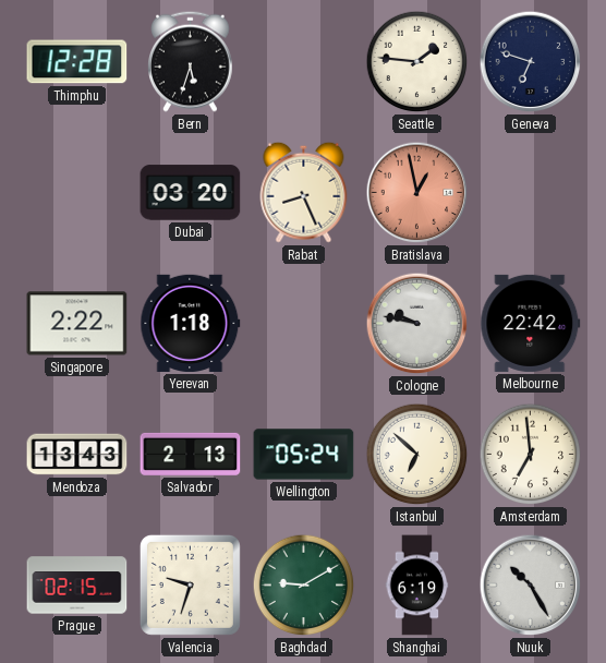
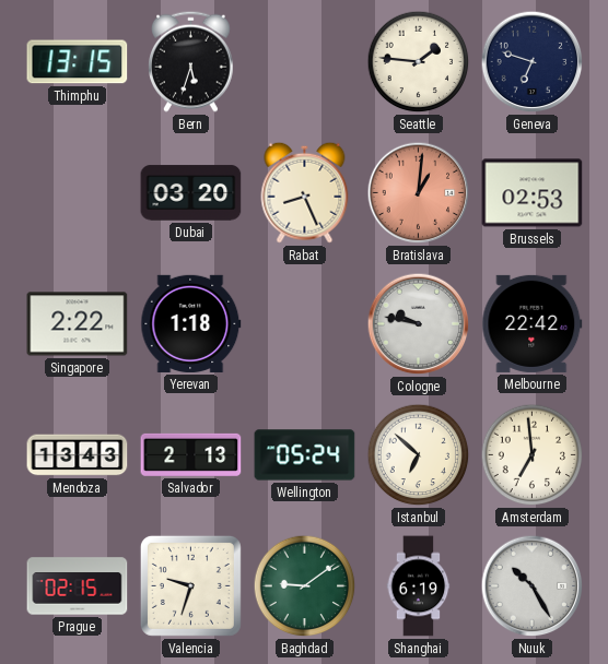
Thimphu: 12:28 -> 13:15
Bratislava: 12:58 -> 1:01
Brussels: none -> 02:53
Baghdad: 9:10 -> 9:09
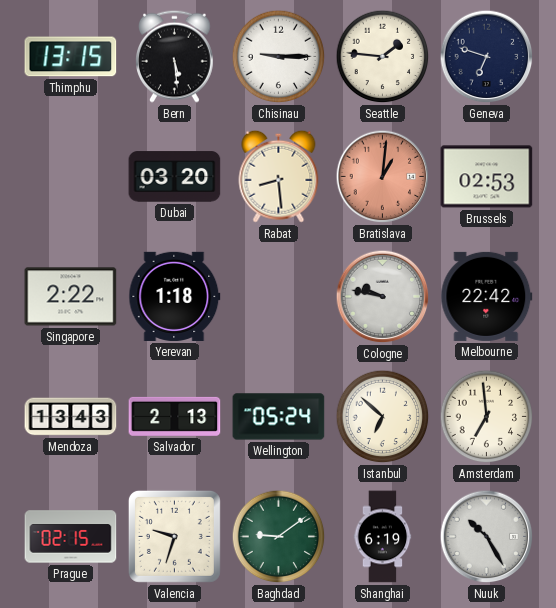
Bern: 5:33 -> 5:29
Chisinau: none -> 9:15
Rabat: 8:26 -> 8:29
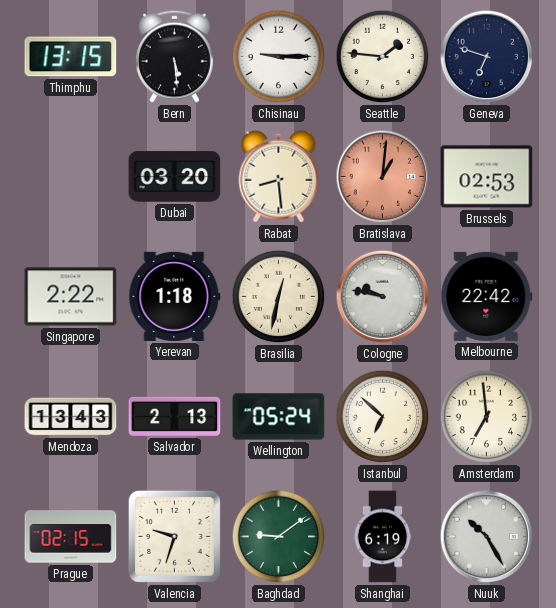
Brasilia: none -> 12:32
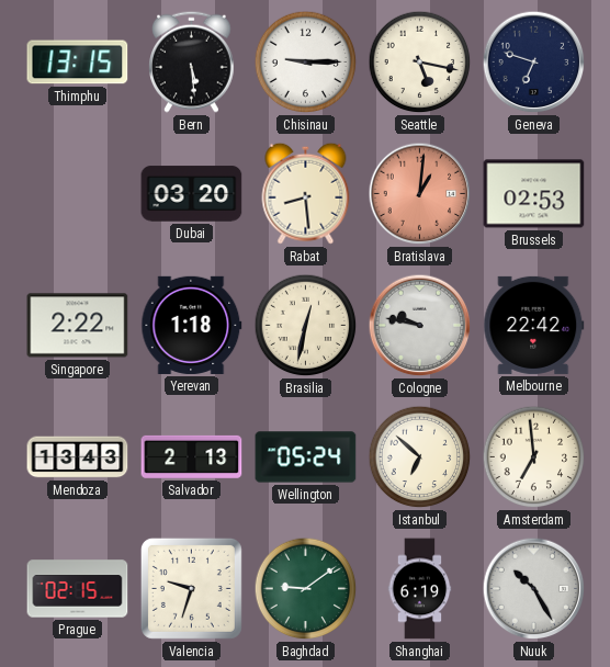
Seattle: 1:46 -> 5:17
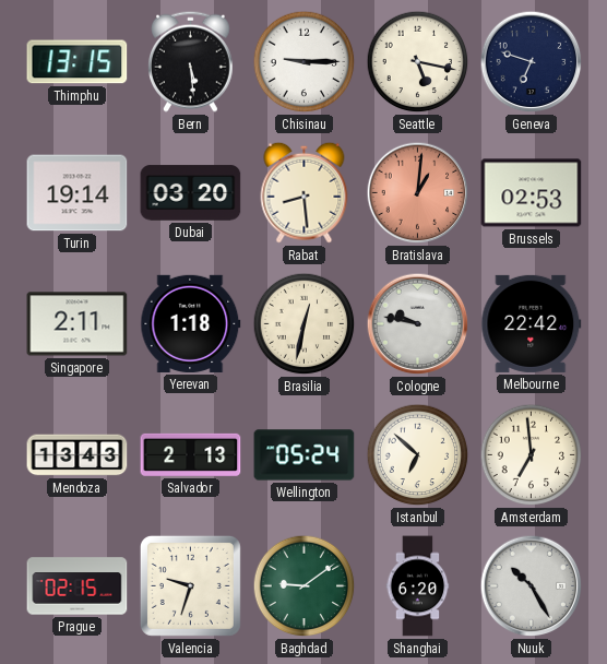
Turin: none -> 19:14
Singapore: 2:22 -> 2:11
Shanghai: 6:19 -> 6:20
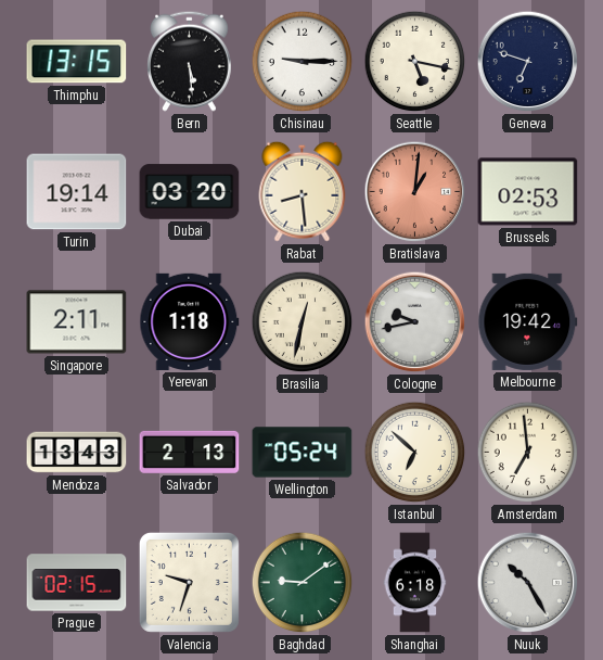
Cologne: 9:47 -> 9:43
Melbourne: 22:42 -> 19:42
Shanghai: 6:20 -> 6:18
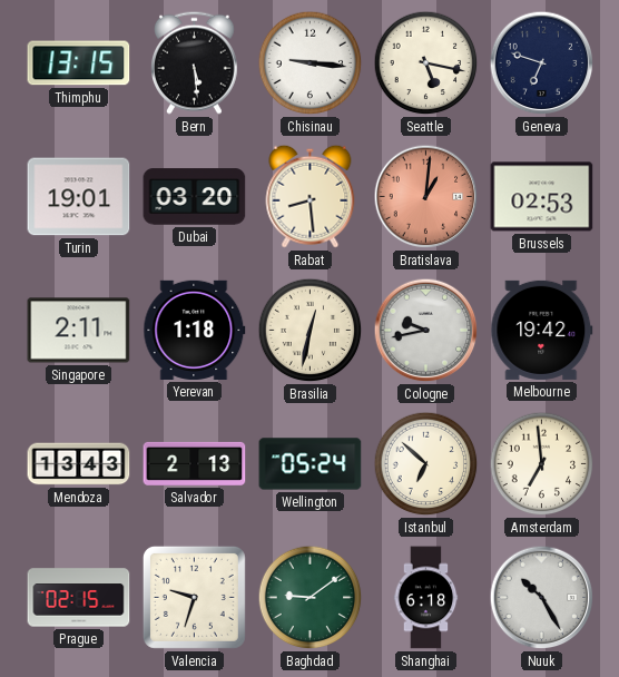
Chisinau: 9:15 -> 9:16
Turin: 19:14 -> 19:01
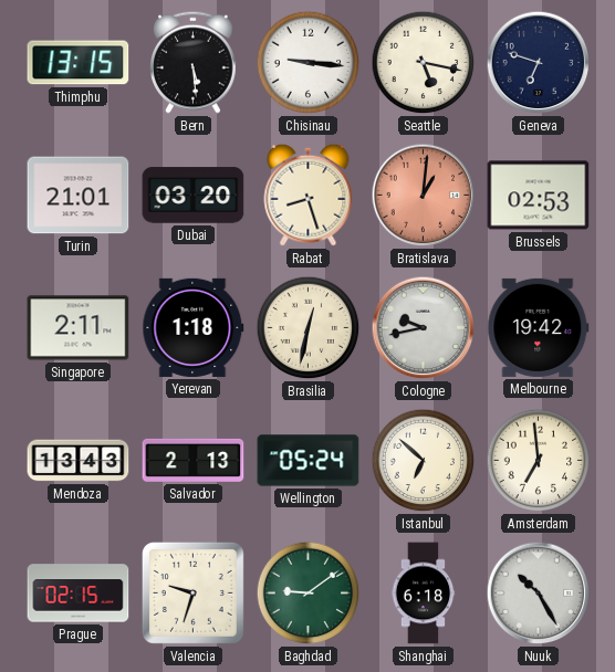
Turin: 19:01 -> 21:01
Rabat: 8:29 -> 8:27
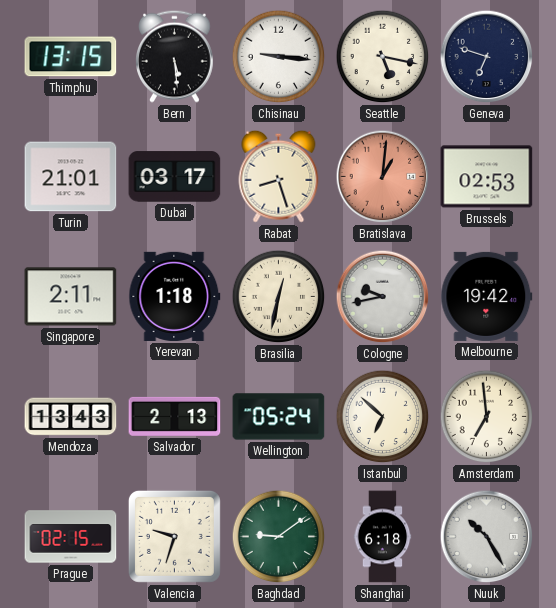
Dubai: 03:20 -> 03:17
